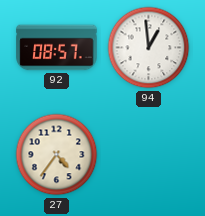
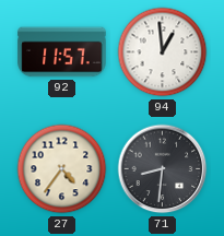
92: 08:57 -> 11:57
71: none -> 8:31
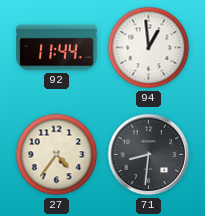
92: 11:57 -> 11:44
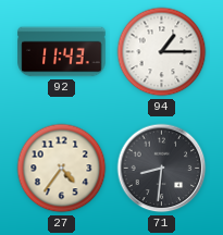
92: 11:44 -> 11:43
94: 12:59 -> 1:15
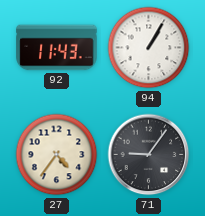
94: 1:15 -> 1:05
71: 8:31 -> 9:06
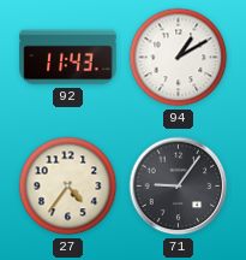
94: 1:05 -> 1:10
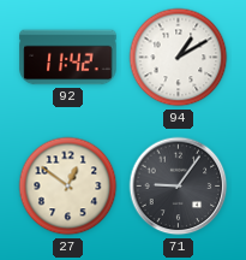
92: 11:43 -> 11:42
27: 4:36 -> 12:51
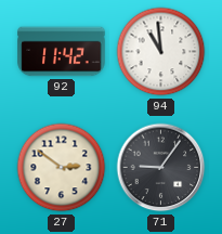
94: 1:10 -> 10:59
27: 12:51 -> 2:51
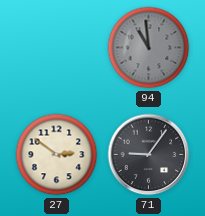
92: 11:42 -> none
94 dial: white -> grey
